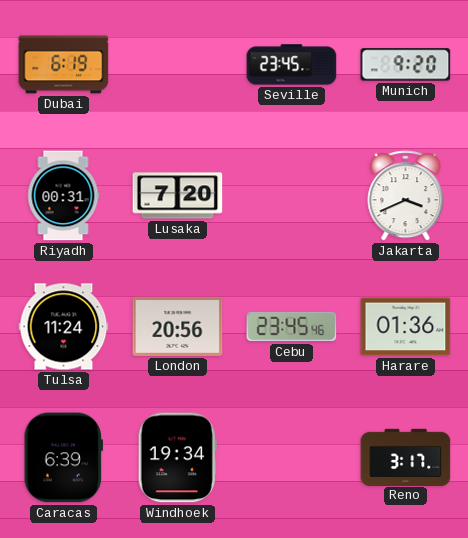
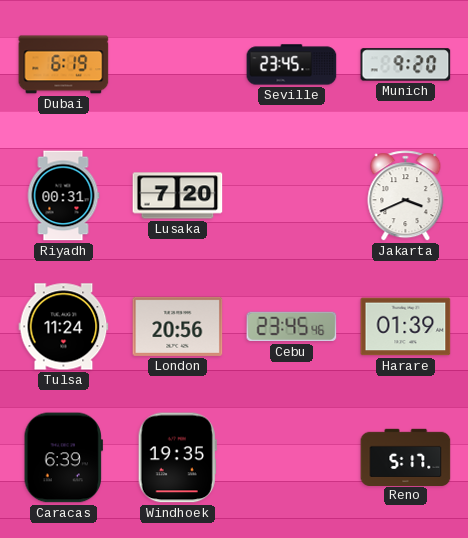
Harare: 01:36 -> 01:39
Windhoek: 19:34 -> 19:35
Reno: 3:17 -> 5:17
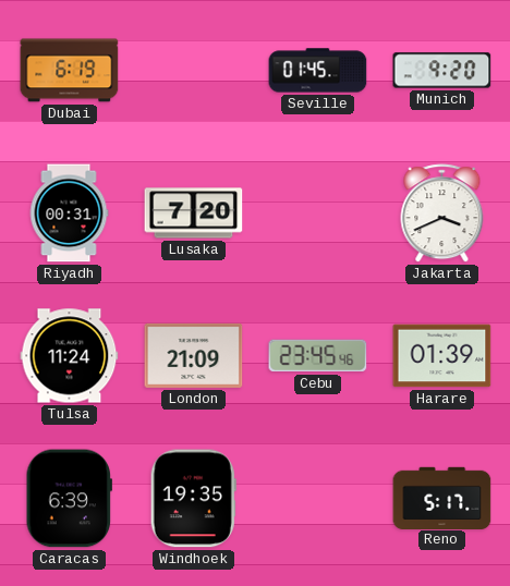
Seville: 23:45 -> 01:45
London: 20:56 -> 21:09
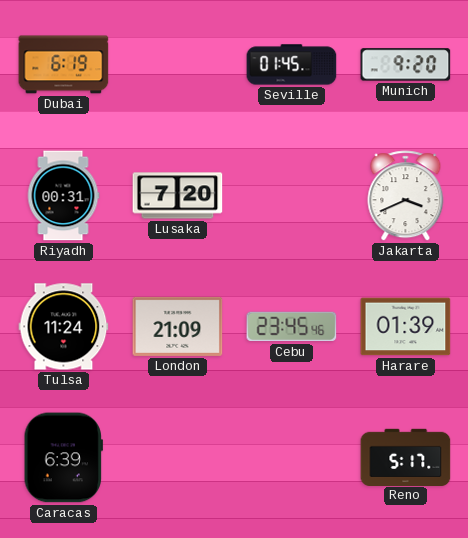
Windhoek: 19:35 -> none
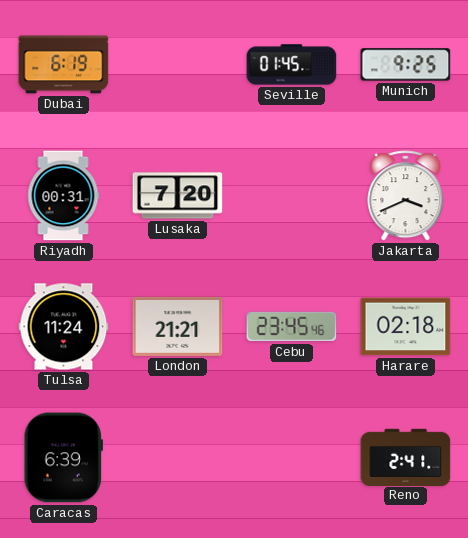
Munich: 9:20 -> 9:25
London: 21:09 -> 21:21
Harare: 01:39 -> 02:18
Reno: 5:17 -> 2:41
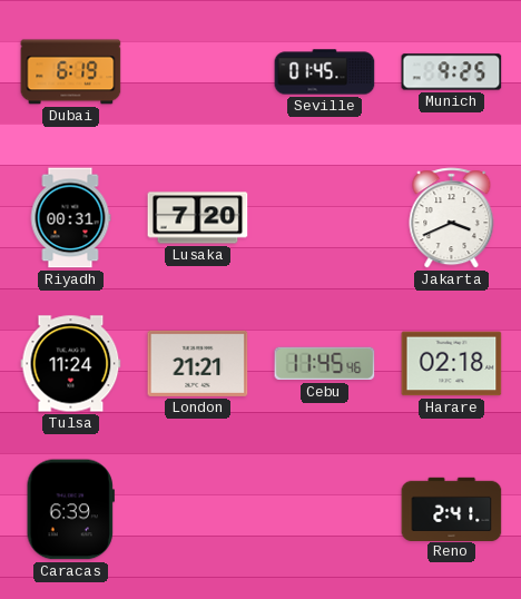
Cebu: 23:45 -> 11:45
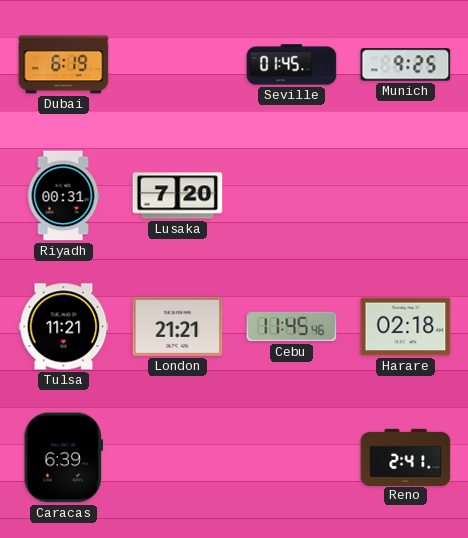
Jakarta: 3:41 -> none
Tulsa: 11:24 -> 11:21
